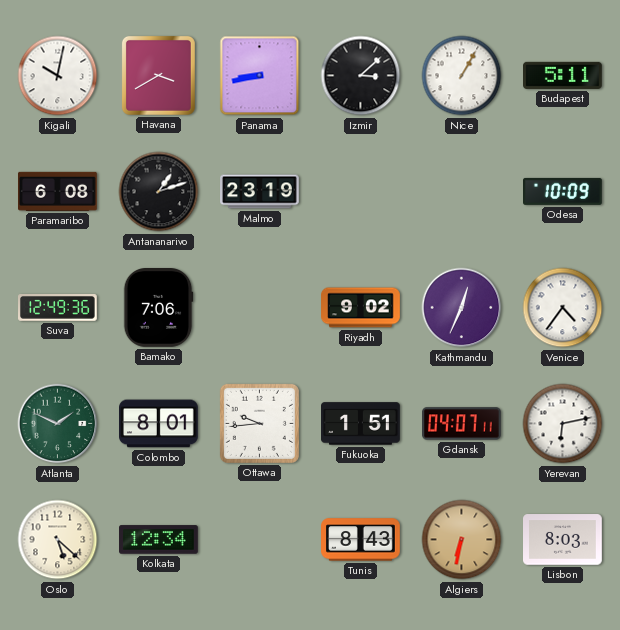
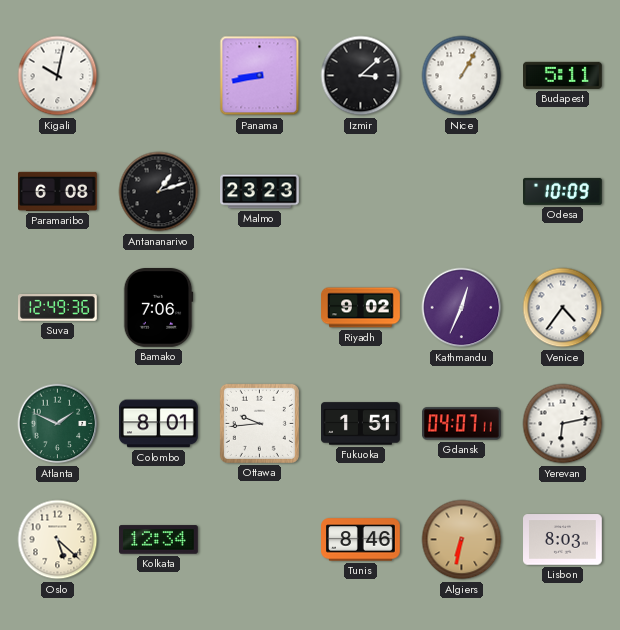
Havana: 3:40 -> none
Malmo: 23:19 -> 23:23
Tunis: 8:43 -> 8:46
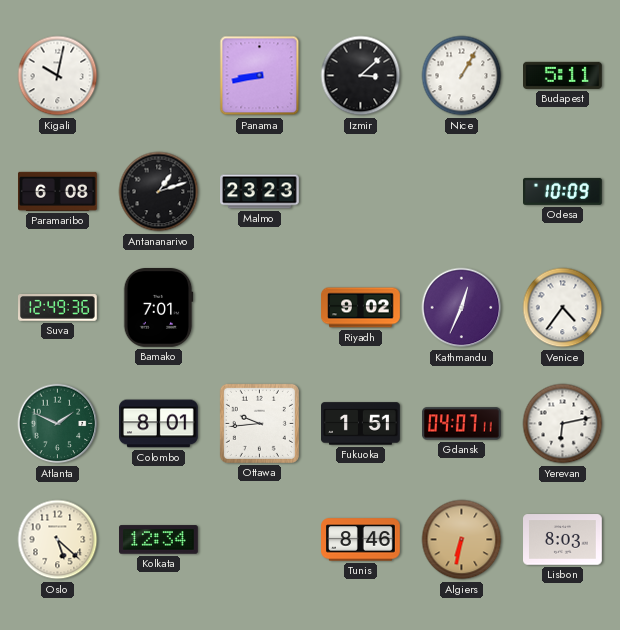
Bamako: 7:06 -> 7:01
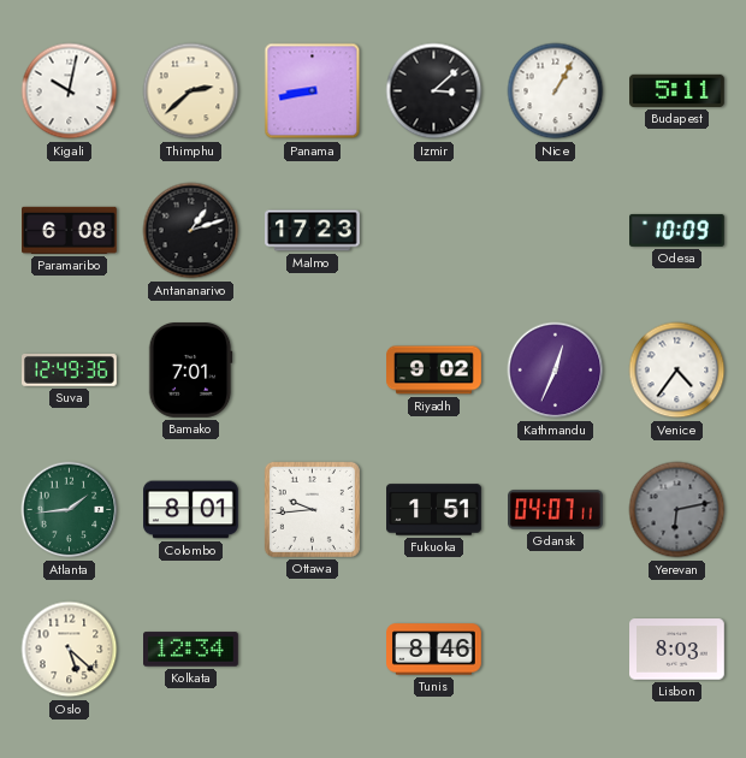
Thimphu: none -> 2:38
Malmo: 23:23 -> 17:23
Atlanta: 1:49 -> 1:44
Yerevan dial: white -> grey
Algiers: 6:32 -> none
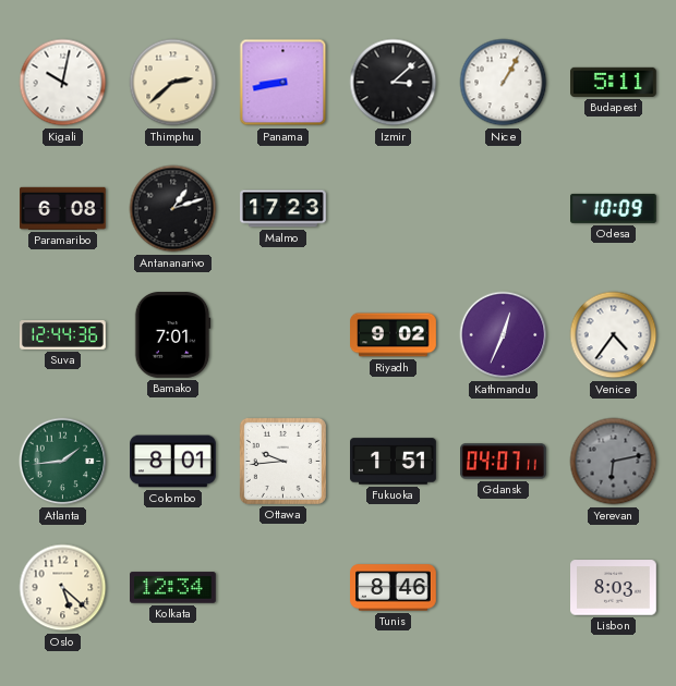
Suva: 12:49 -> 12:44
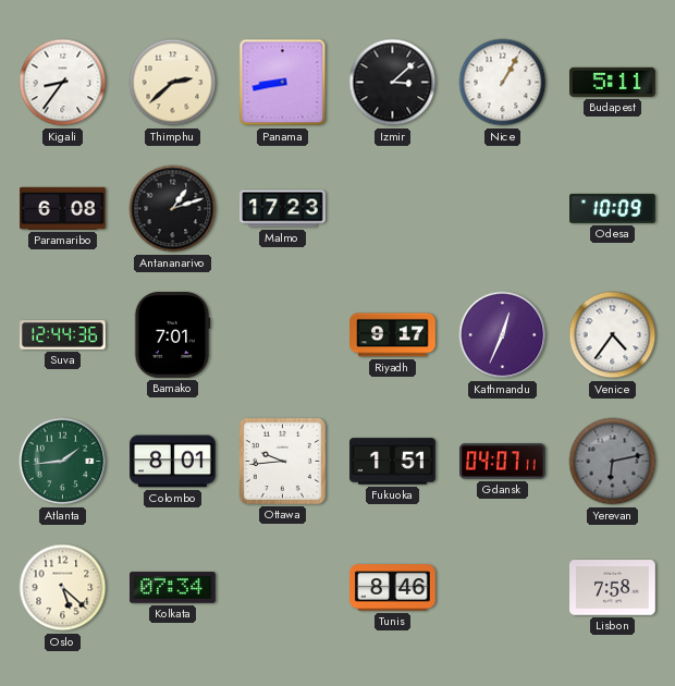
Kigali: 10:02 -> 8:36
Riyadh: 9:02 -> 9:17
Kolkata: 12:34 -> 07:34
Lisbon: 8:03 -> 7:58
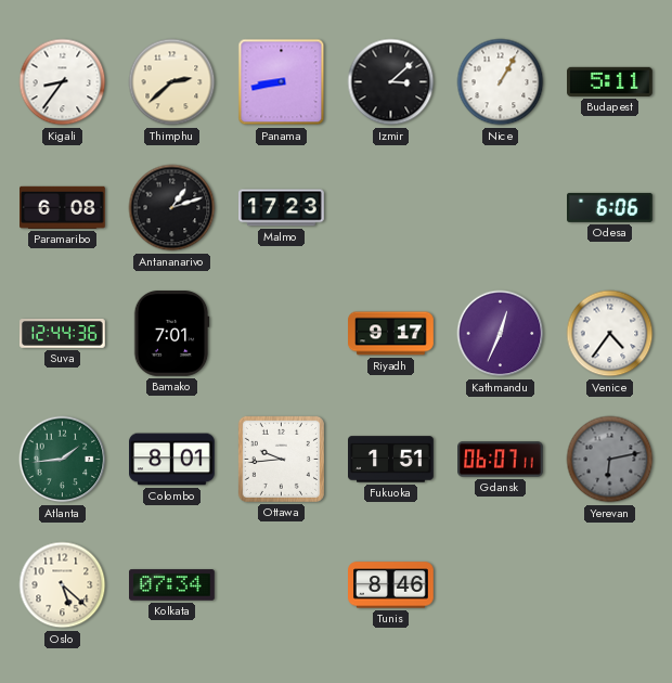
Odesa: 10:09 -> 6:06
Gdansk: 04:07 -> 06:07
Lisbon: 7:58 -> none
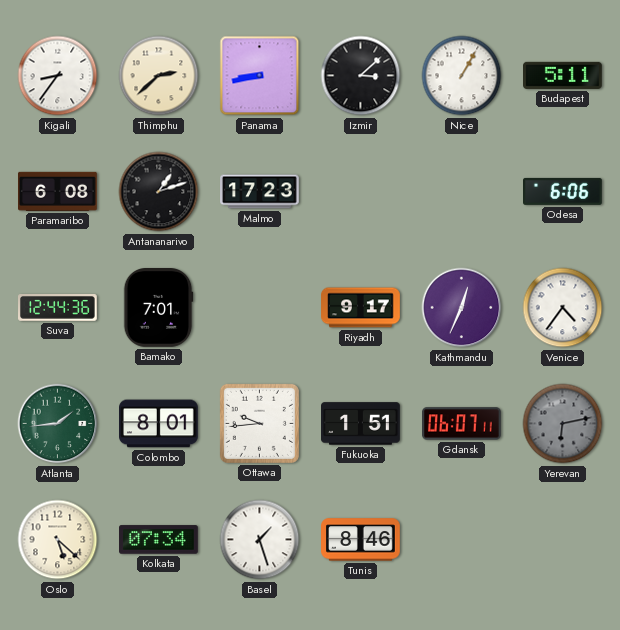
Basel: none -> 1:27
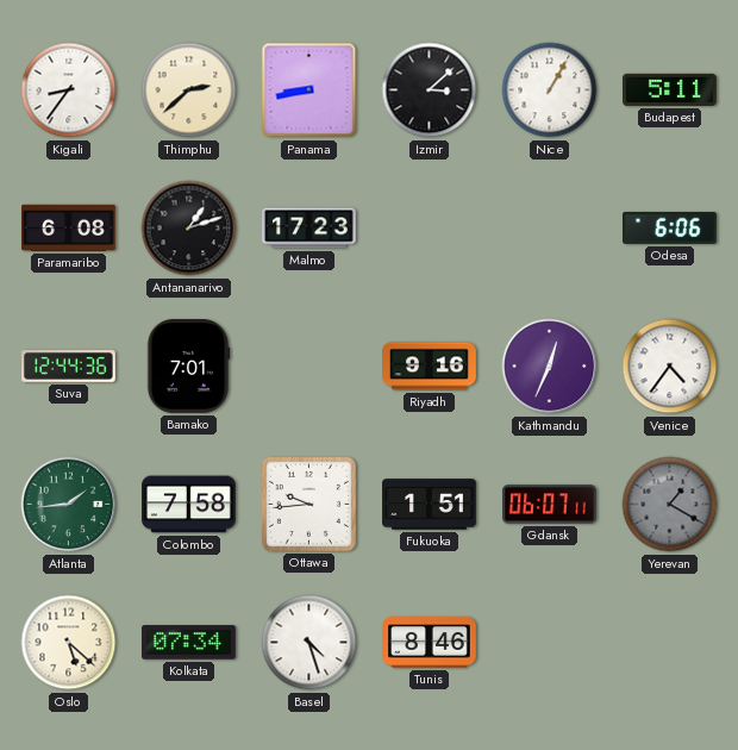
Riyadh: 9:17 -> 9:16
Colombo: 8:01 -> 7:58
Yerevan: 6:13 -> 1:20
Basel: 1:27 -> 4:27
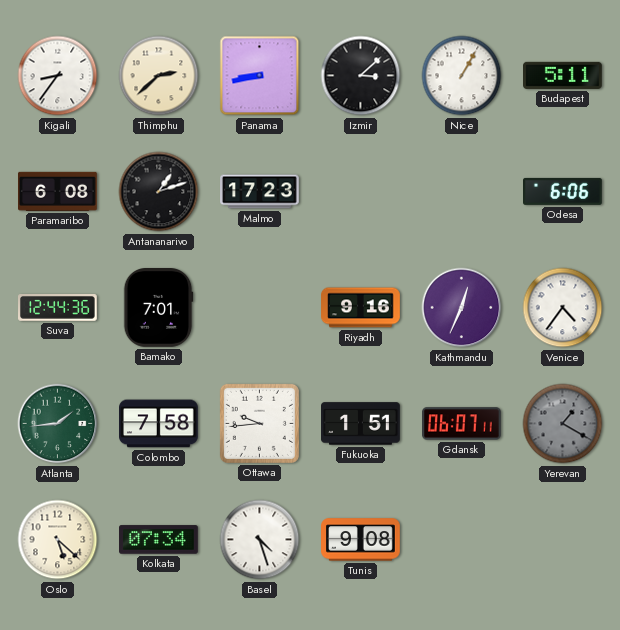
Tunis: 8:46 -> 9:08
